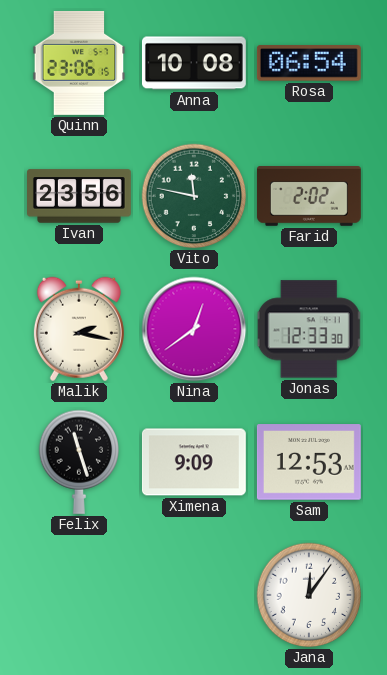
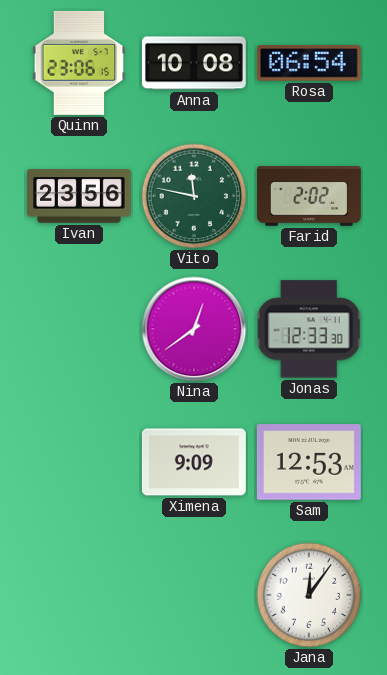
Malik: 2:17 -> none
Felix: 11:27 -> none
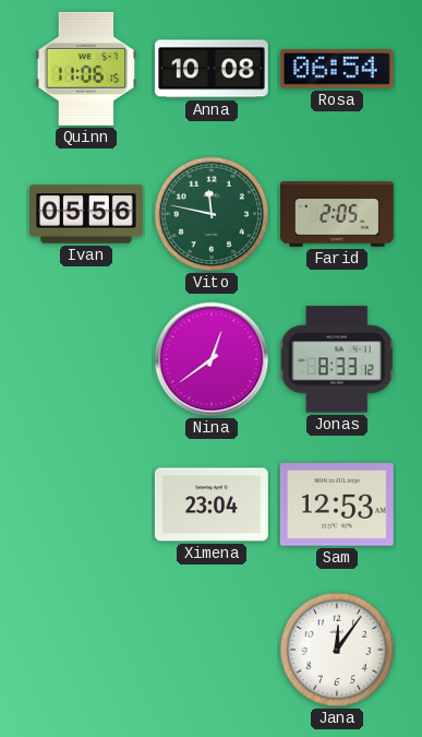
Quinn: 23:06 -> 11:06
Ivan: 23:56 -> 05:56
Farid: 2:02 -> 2:05
Jonas: 12:33 -> 8:33
Ximena: 9:09 -> 23:04
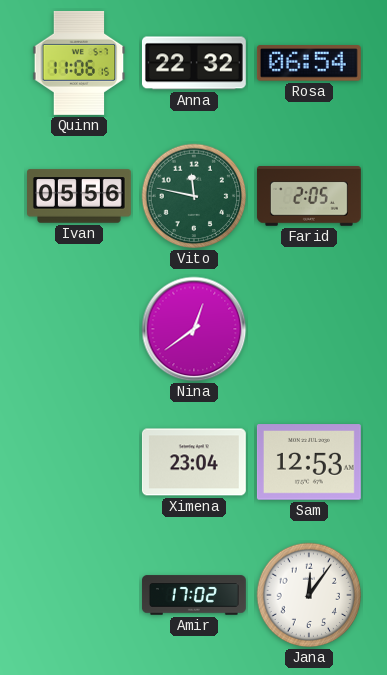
Anna: 10:08 -> 22:32
Jonas: 8:33 -> none
Amir: none -> 17:02
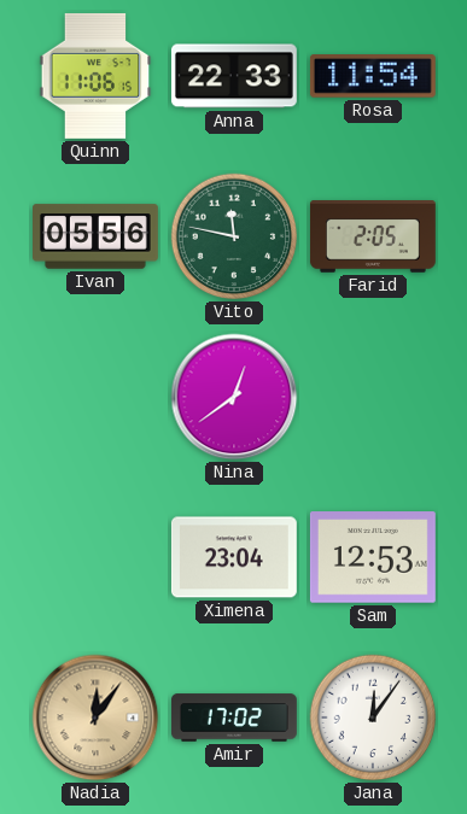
Anna: 22:32 -> 22:33
Rosa: 06:54 -> 11:54
Nadia: none -> 12:06
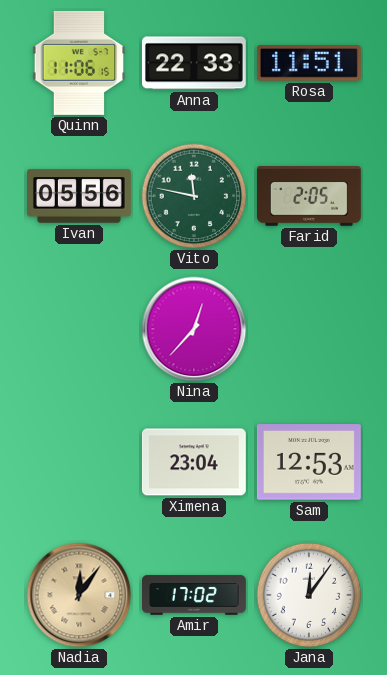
Rosa: 11:54 -> 11:51
Nina: 12:39 -> 12:37
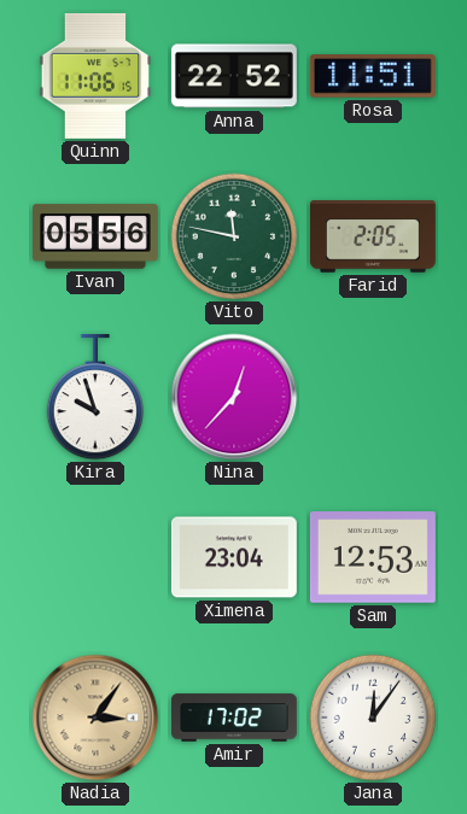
Anna: 22:33 -> 22:52
Kira: none -> 9:57
Nadia: 12:06 -> 3:06
